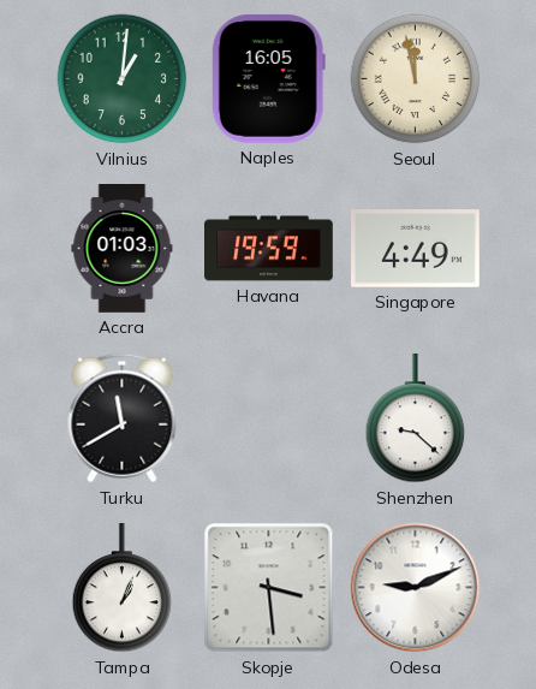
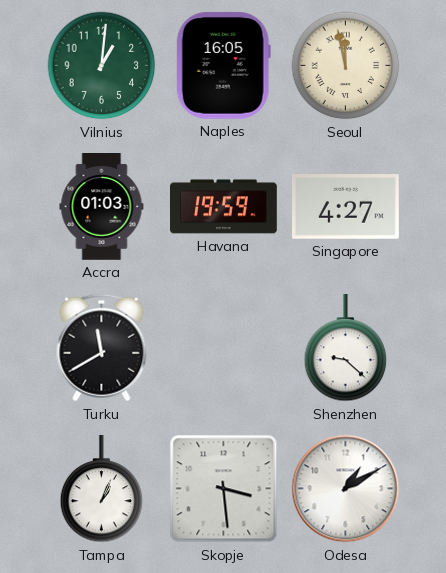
Singapore: 4:49 -> 4:27
Odesa: 9:11 -> 1:10
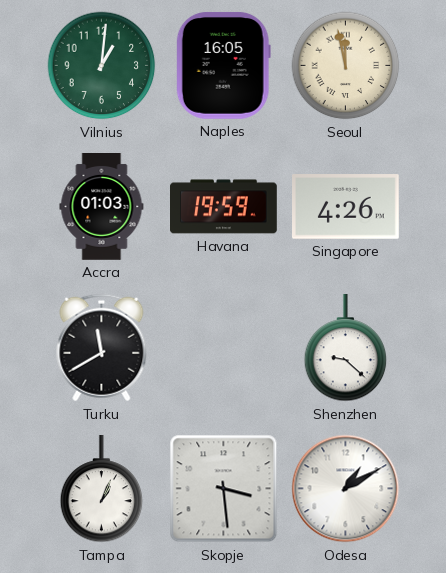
Singapore: 4:27 -> 4:26
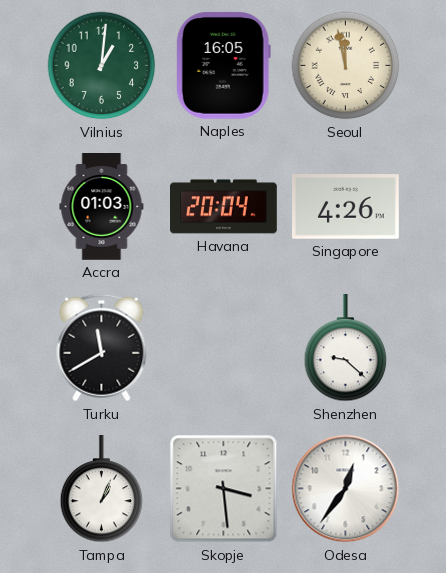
Havana: 19:59 -> 20:04
Odesa: 1:10 -> 12:36
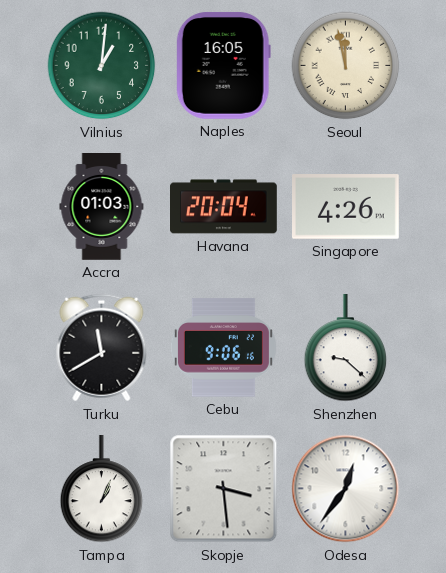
Cebu: none -> 9:06
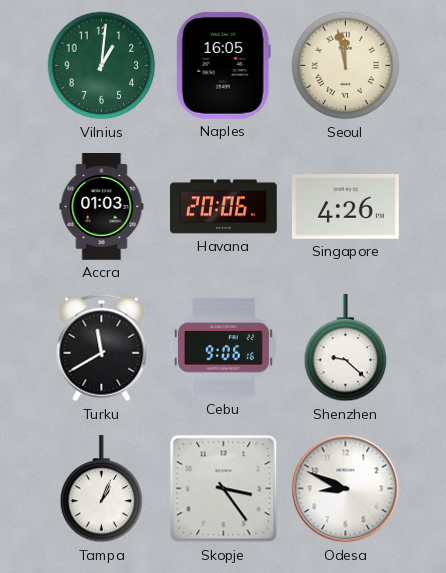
Havana: 20:04 -> 20:06
Skopje: 3:29 -> 3:24
Odesa: 12:36 -> 8:49
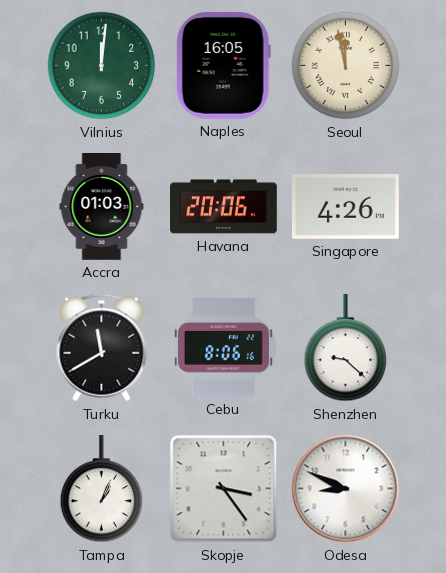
Vilnius: 1:01 -> 12:01
Cebu: 9:06 -> 8:06
